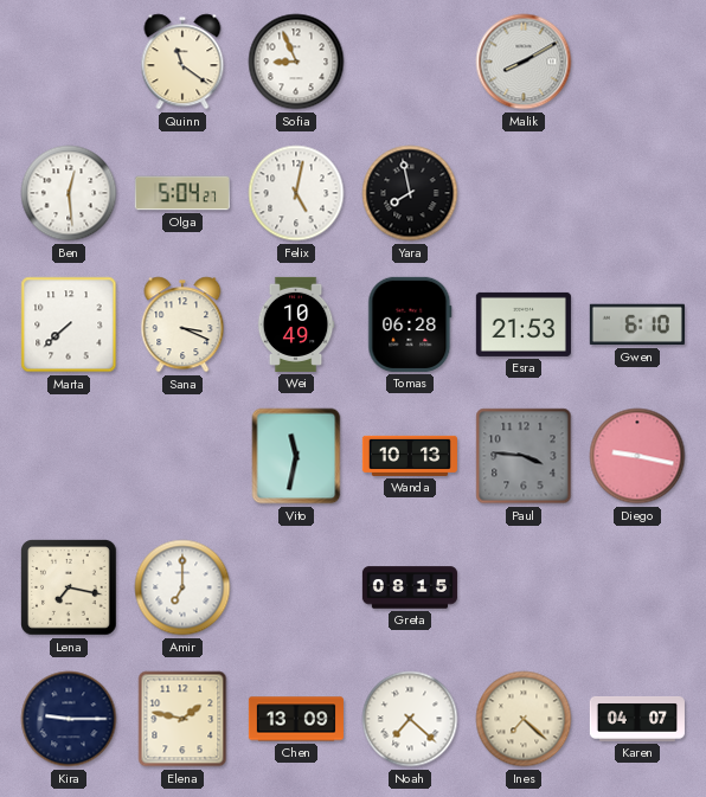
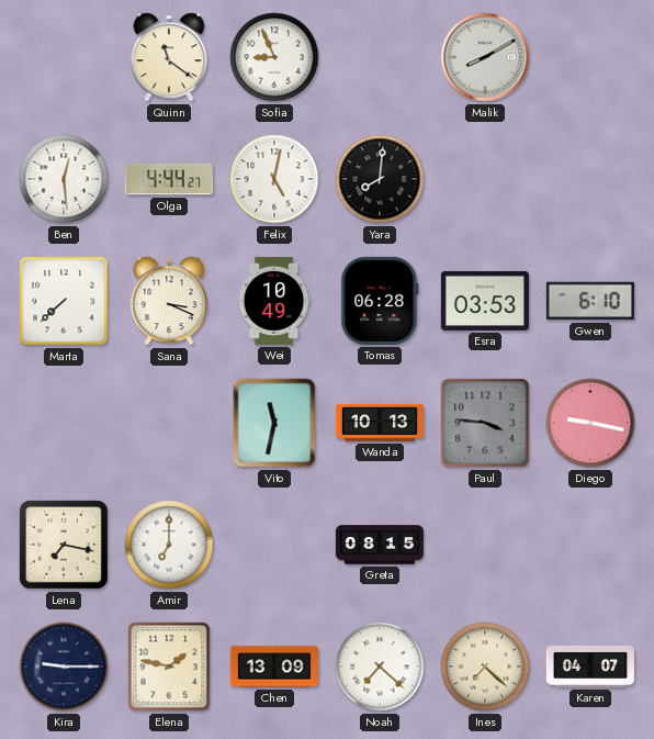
Olga: 5:04 -> 4:44
Yara: 7:58 -> 8:01
Esra: 21:53 -> 03:53
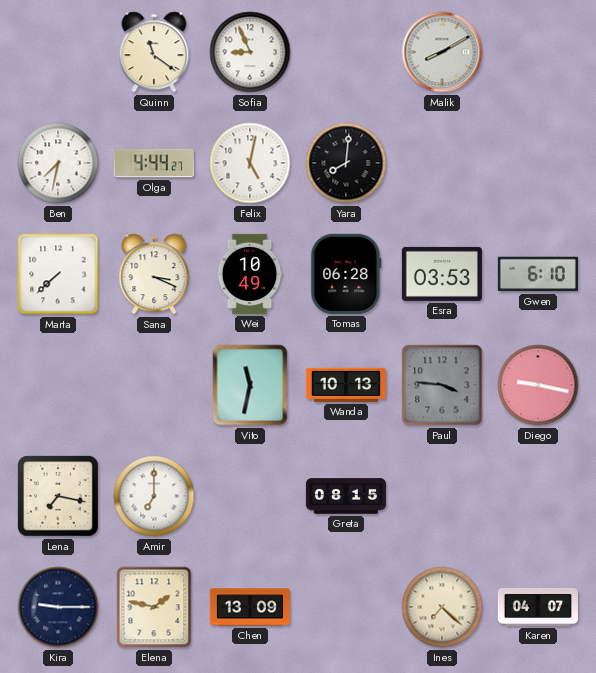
Ben: 12:29 -> 7:32
Noah: 7:22 -> none
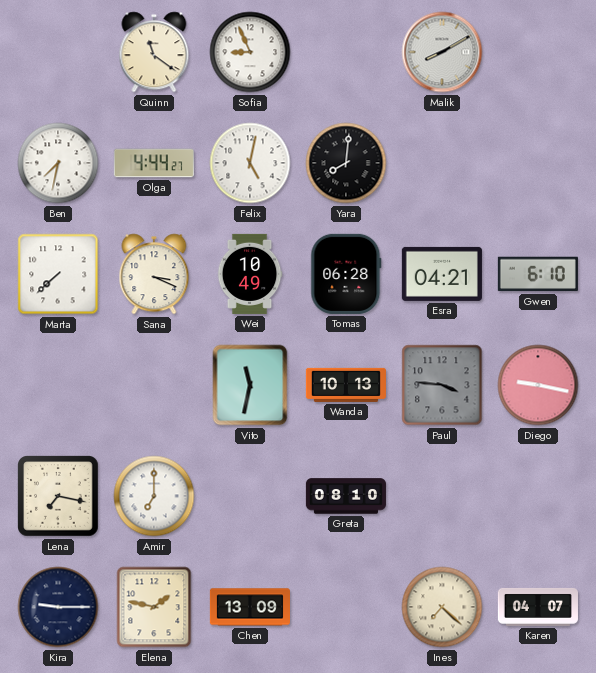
Esra: 03:53 -> 04:21
Greta: 08:15 -> 08:10
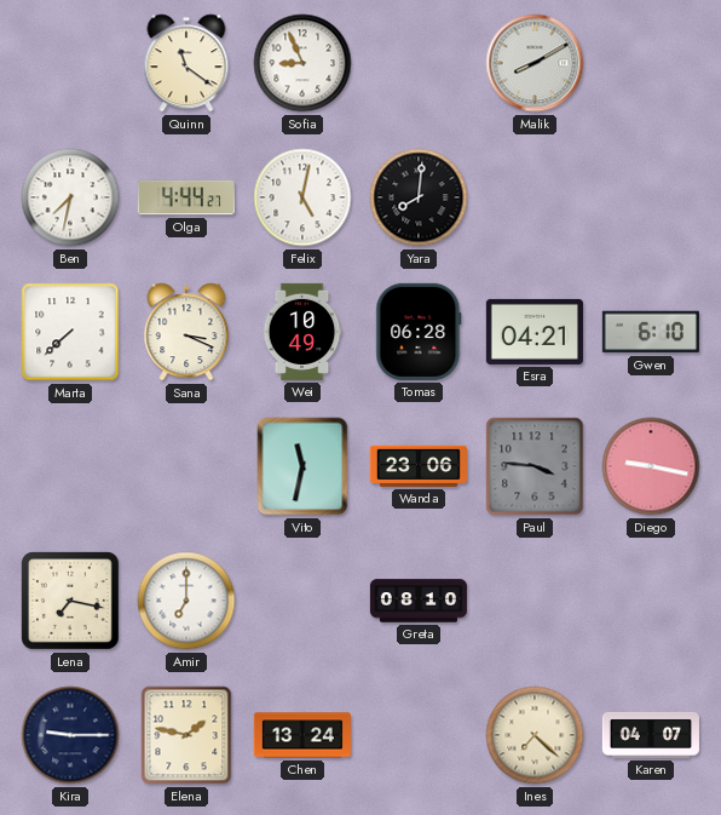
Wanda: 10:13 -> 23:06
Chen: 13:09 -> 13:24
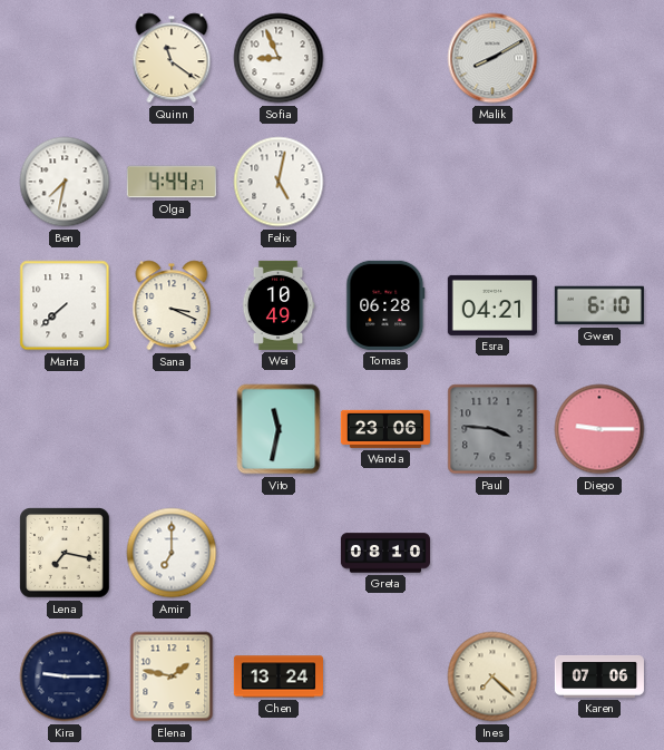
Yara: 8:01 -> none
Diego: 9:17 -> 9:15
Karen: 04:07 -> 07:06
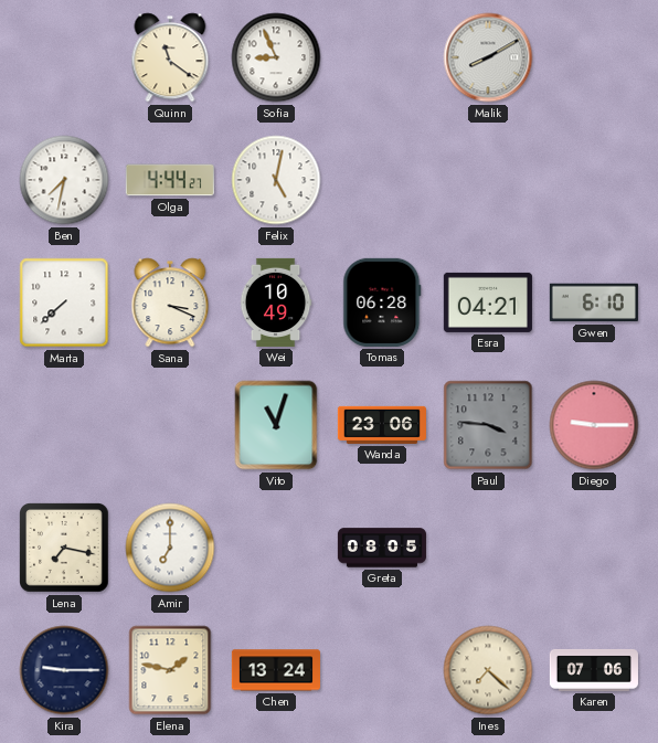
Vito: 11:32 -> 11:03
Greta: 08:10 -> 08:05
